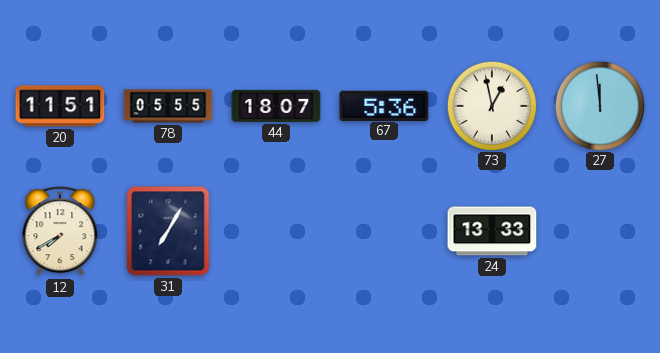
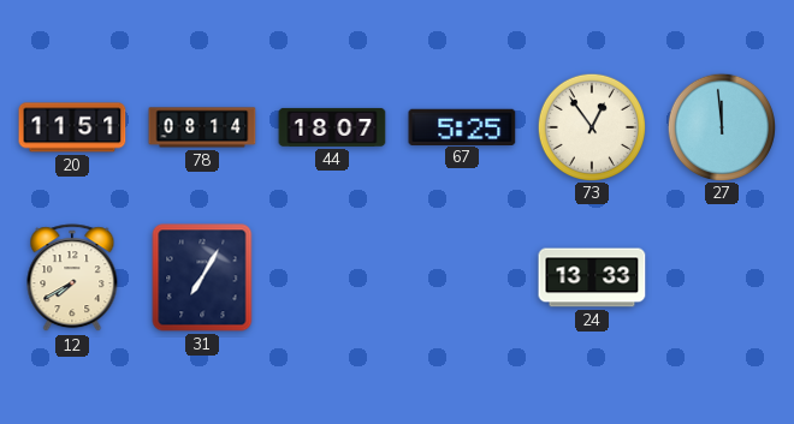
78: 05:55 -> 08:14
67: 5:36 -> 5:25
73: 12:58 -> 12:54
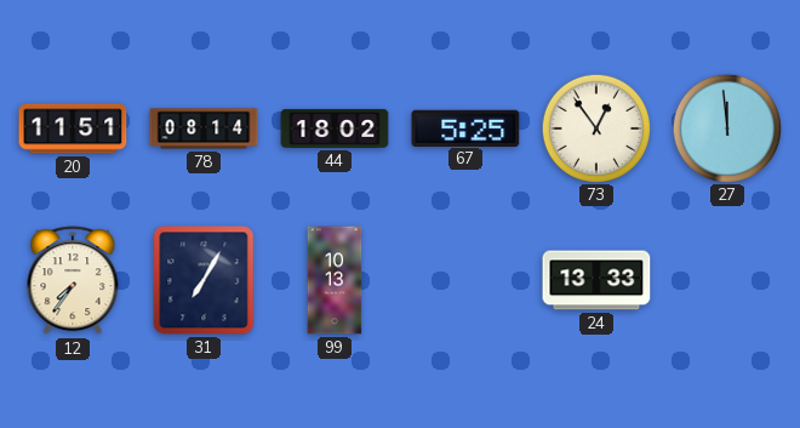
44: 18:07 -> 18:02
12: 7:40 -> 7:36
99: none -> 10:13
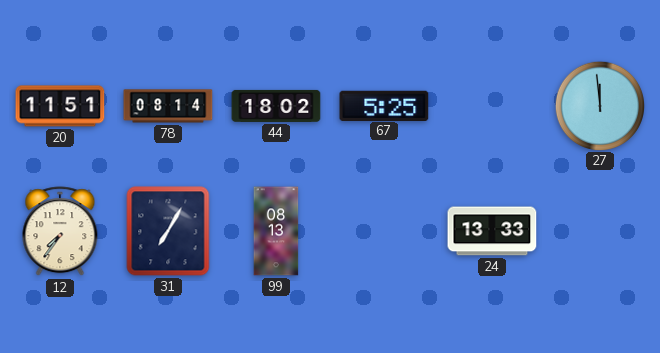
73: 12:54 -> none
99: 10:13 -> 08:13
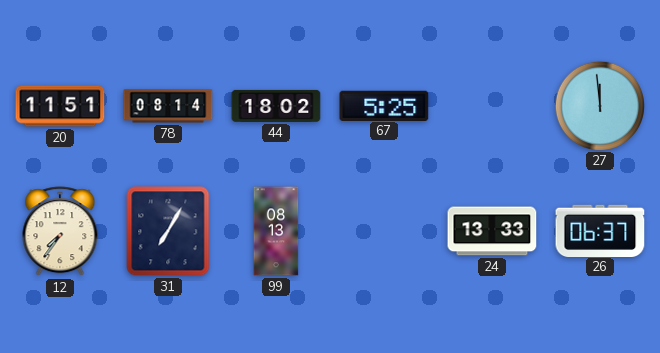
26: none -> 06:37
